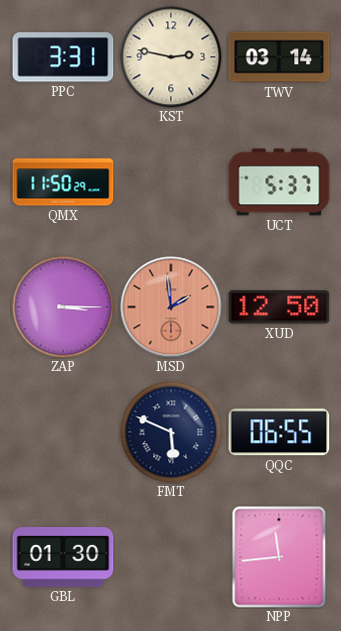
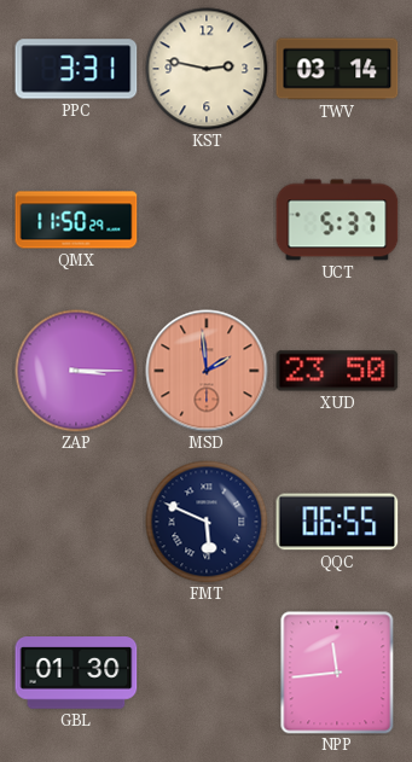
XUD: 12:50 -> 23:50
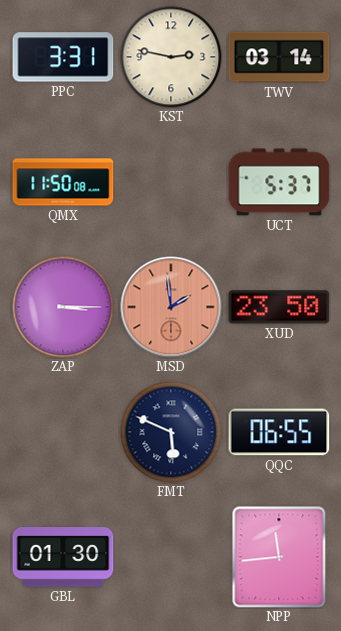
QMX: 11:50:29 -> 11:50:08
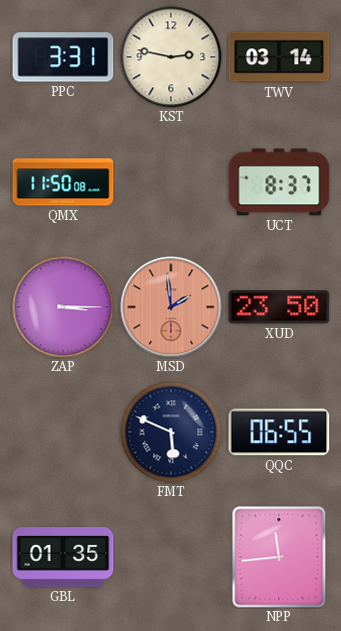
UCT: 5:37 -> 8:37
GBL: 01:30 -> 01:35
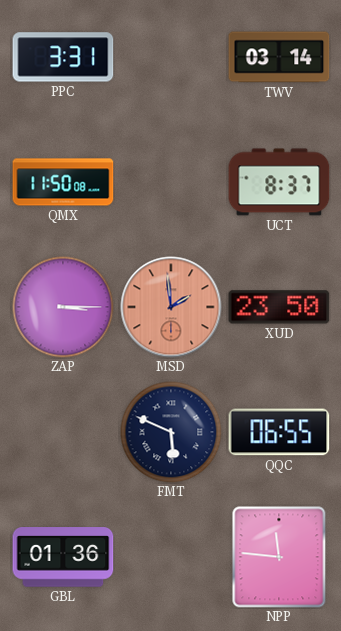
KST: 2:47 -> none
GBL: 01:35 -> 01:36
NPP: 11:44 -> 11:46
